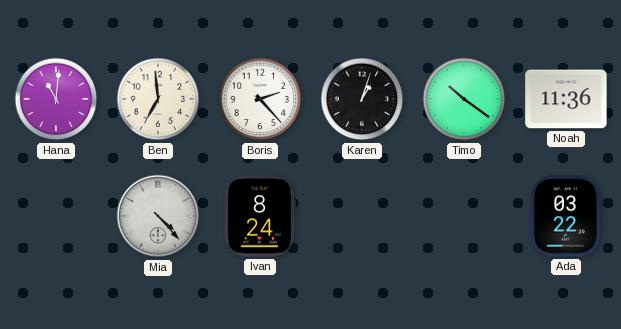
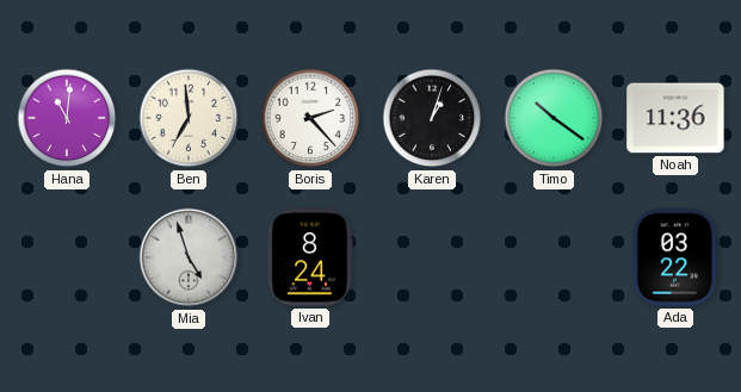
Mia: 4:23 -> 4:57
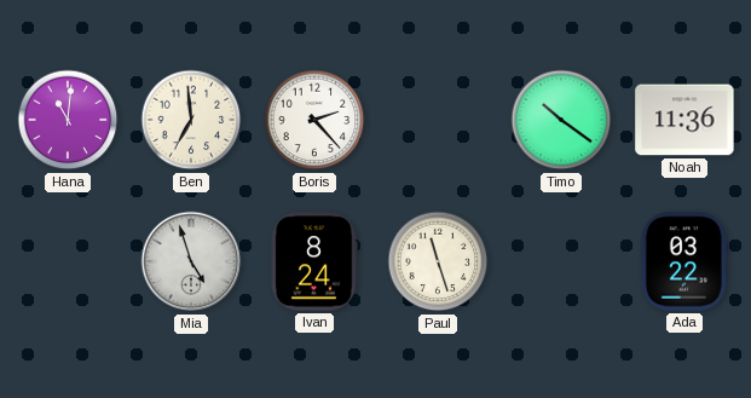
Karen: 1:03 -> none
Paul: none -> 11:27
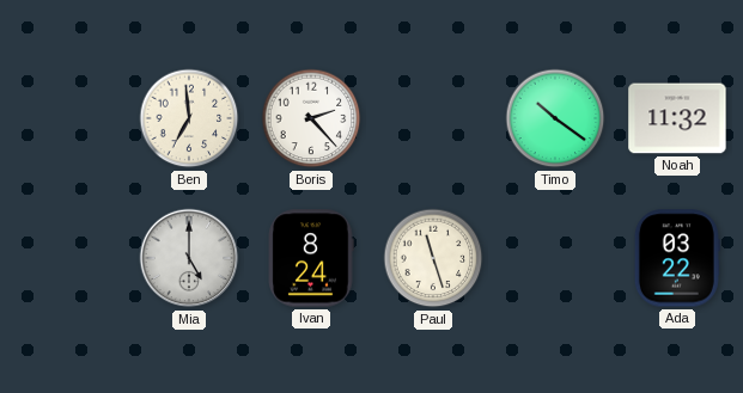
Hana: 11:01 -> none
Noah: 11:36 -> 11:32
Mia: 4:57 -> 5:00
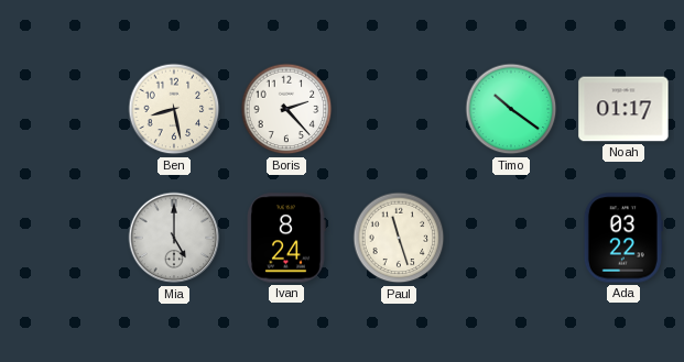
Ben: 6:59 -> 8:28
Noah: 11:32 -> 01:17
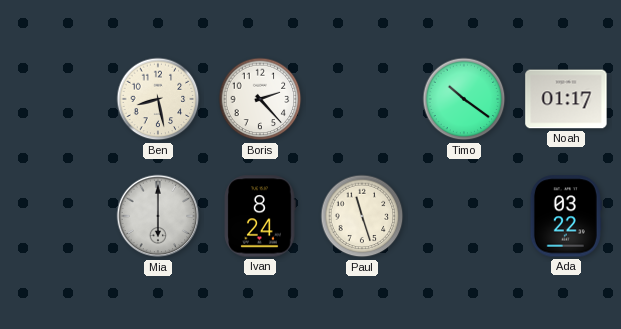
Mia: 5:00 -> 6:00
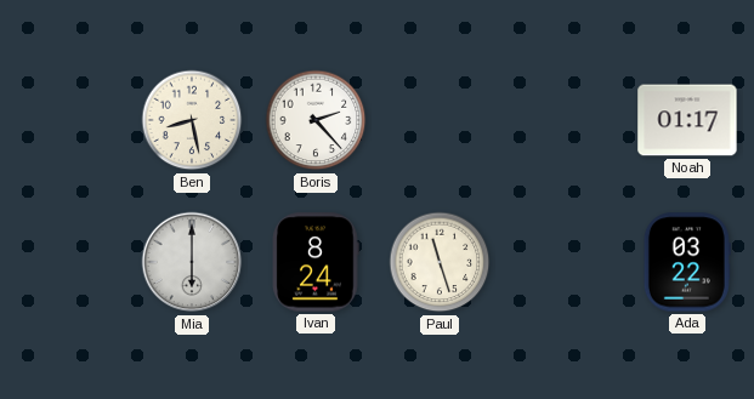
Timo: 10:21 -> none
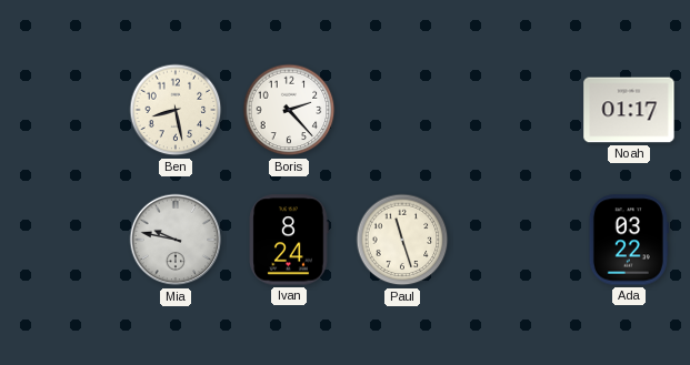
Mia: 6:00 -> 9:47
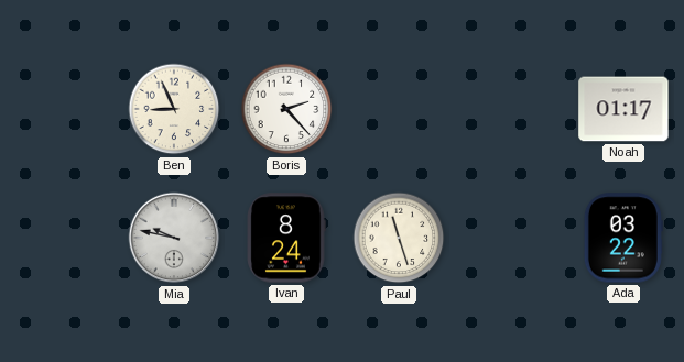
Ben: 8:28 -> 8:56
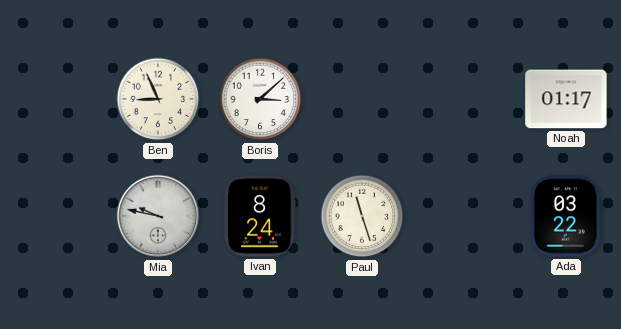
Boris: 2:23 -> 3:08
